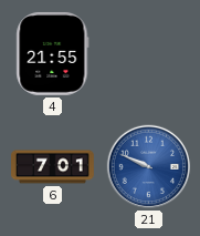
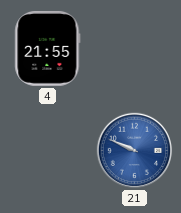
6: 7:01 -> none
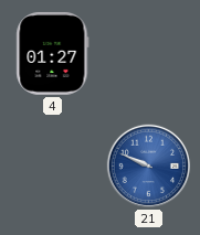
4: 21:55 -> 01:27
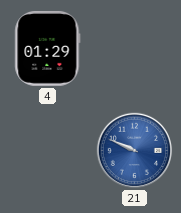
4: 01:27 -> 01:29
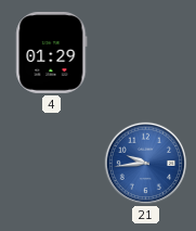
21: 9:49 -> 9:44
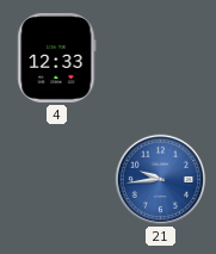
4: 01:29 -> 12:33
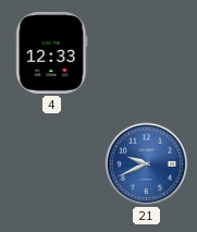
21: 9:44 -> 9:41
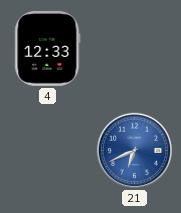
21: 9:41 -> 6:41
